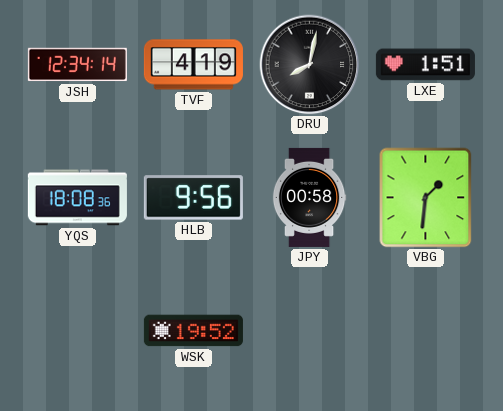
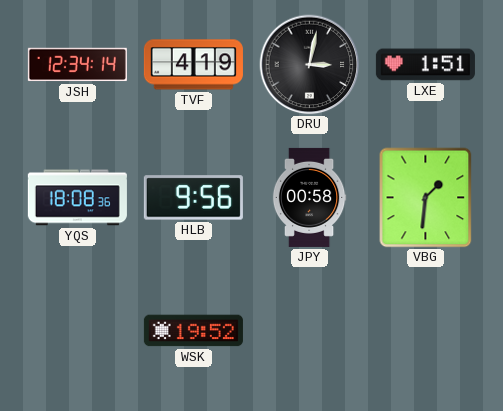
DRU: 8:02 -> 3:02
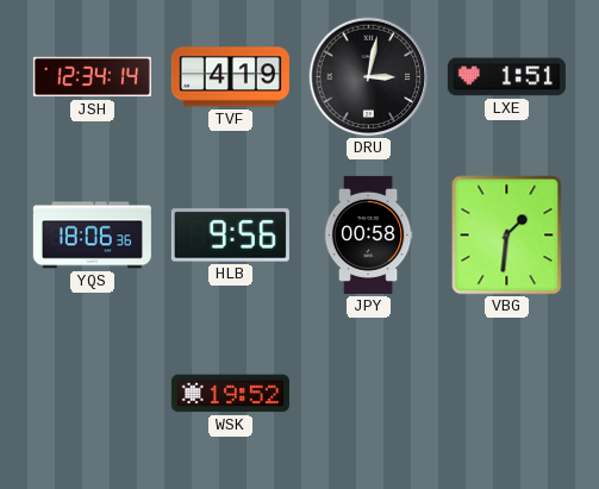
YQS: 18:08 -> 18:06
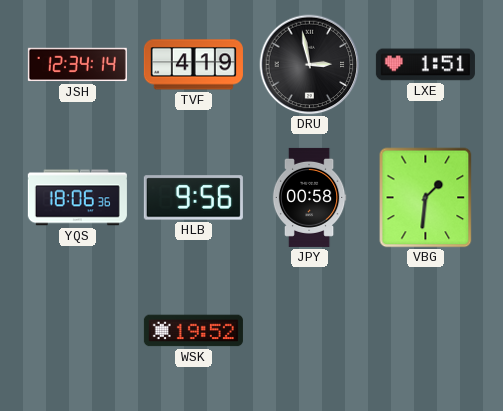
DRU: 3:02 -> 2:58
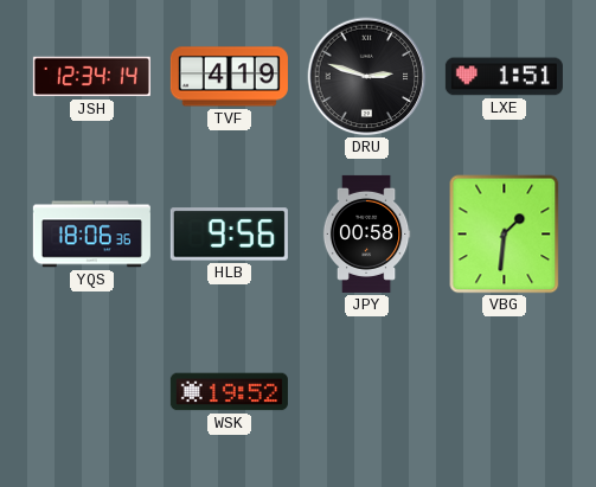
DRU: 2:58 -> 2:48
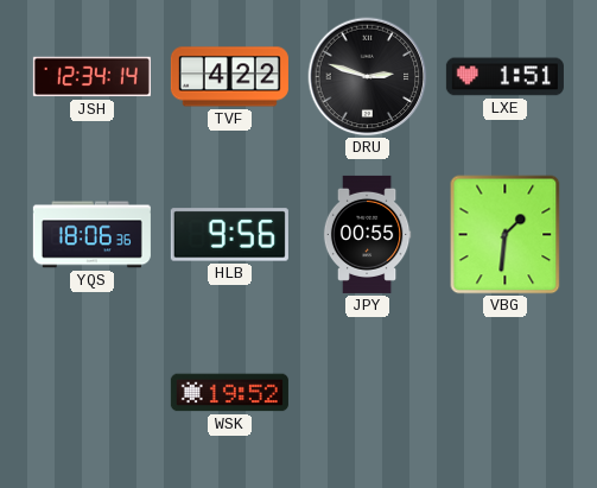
TVF: 4:19 -> 4:22
JPY: 00:58 -> 00:55
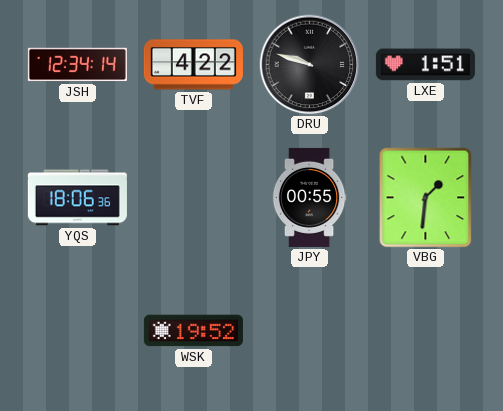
DRU: 2:48 -> 9:48
HLB: 9:56 -> none
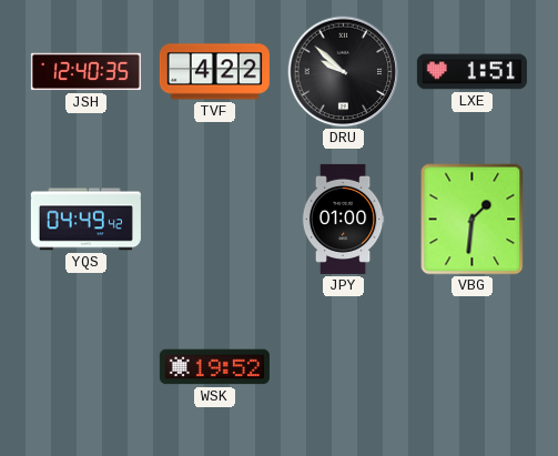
JSH: 12:34 -> 12:40
DRU: 9:48 -> 9:52
YQS: 18:06 -> 04:49
JPY: 00:55 -> 01:00
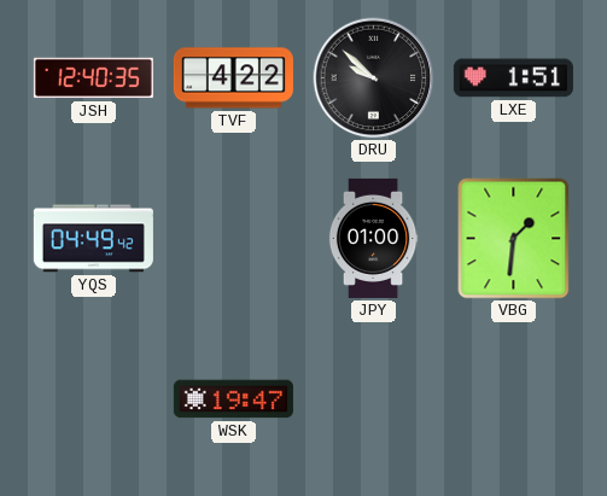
WSK: 19:52 -> 19:47
